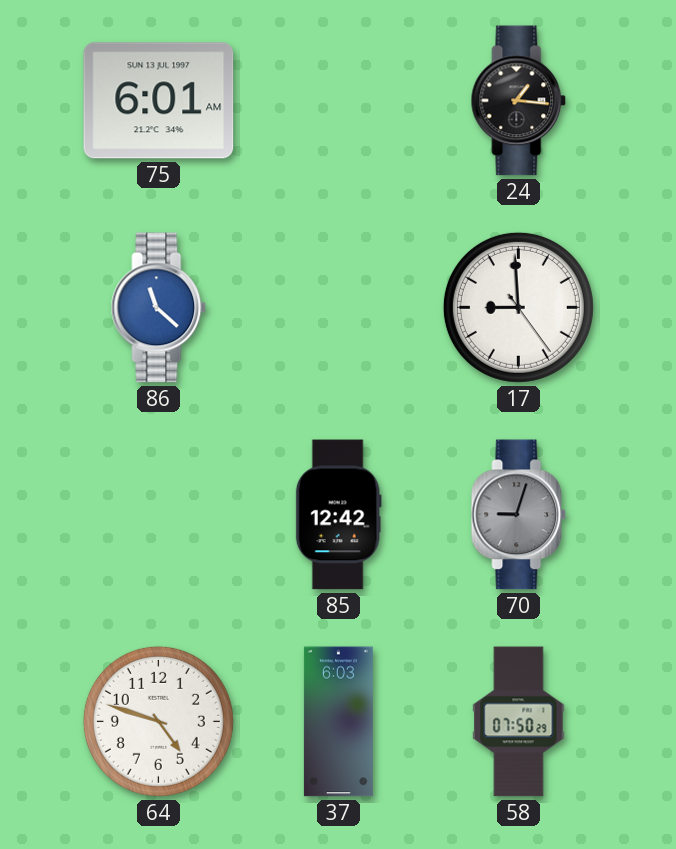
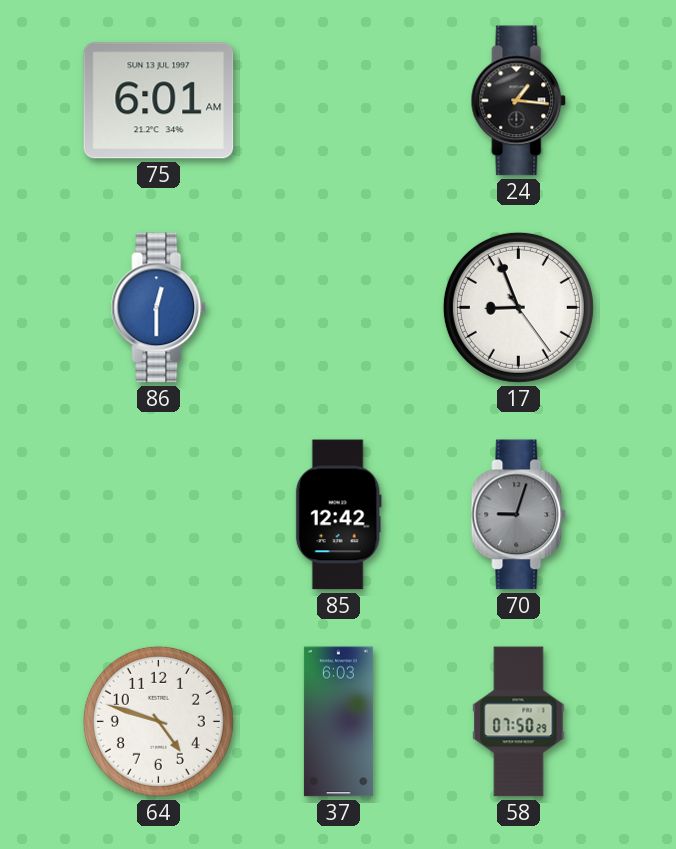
86: 11:22 -> 12:30
17: 8:59 -> 8:56
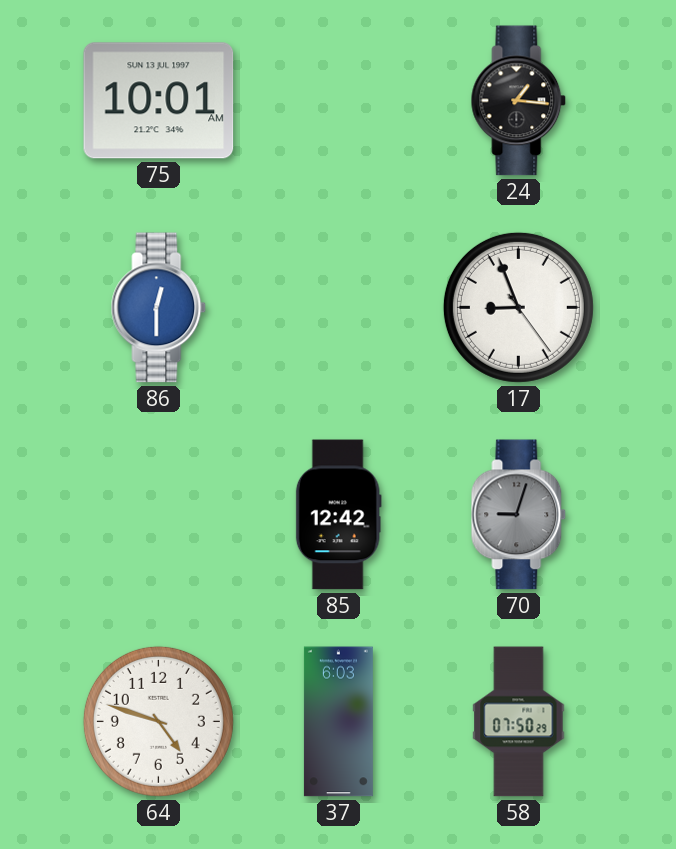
75: 6:01 -> 10:01
